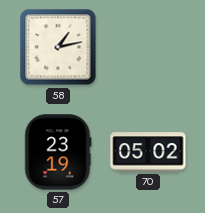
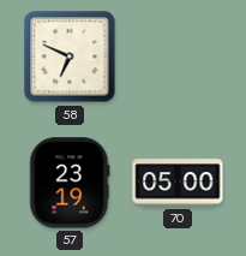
58: 1:13 -> 6:49
70: 05:02 -> 05:00
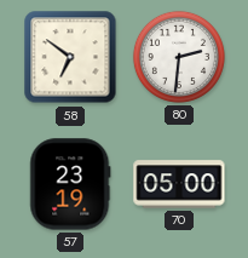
58: 6:49 -> 6:51
80: none -> 2:31
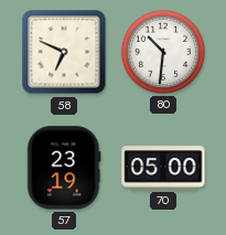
58: 6:51 -> 6:49
80: 2:31 -> 10:31
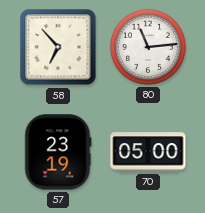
58: 6:49 -> 6:53
80: 10:31 -> 11:14
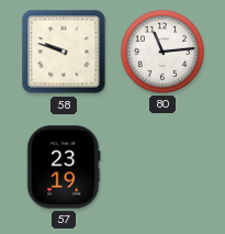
58: 6:53 -> 9:48
70: 05:00 -> none
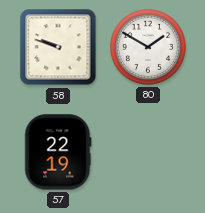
80: 11:14 -> 1:50
57: 23:19 -> 22:19
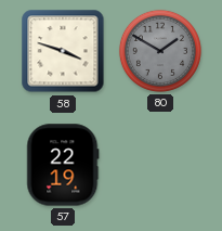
58: 9:48 -> 3:48
80 dial: white -> grey
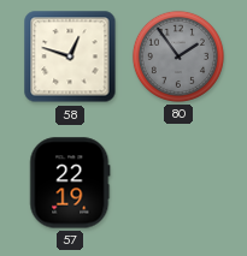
58: 3:48 -> 12:48
80: 1:50 -> 1:54
